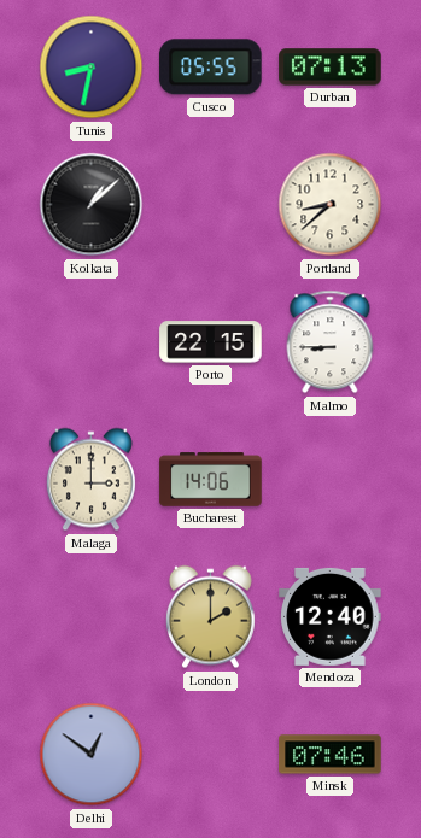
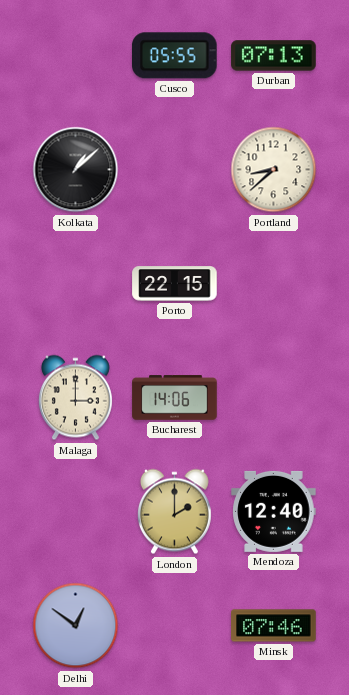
Tunis: 8:32 -> none
Malmo: 8:45 -> none
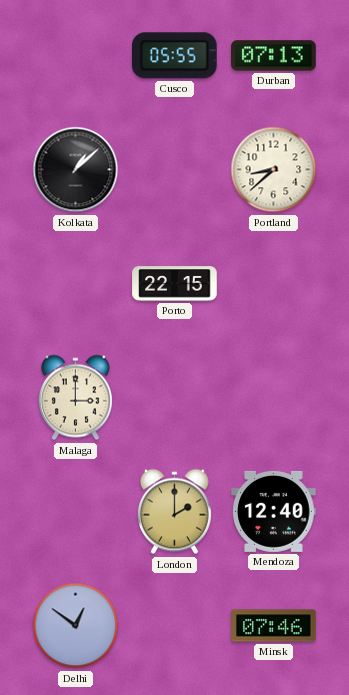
Bucharest: 14:06 -> none
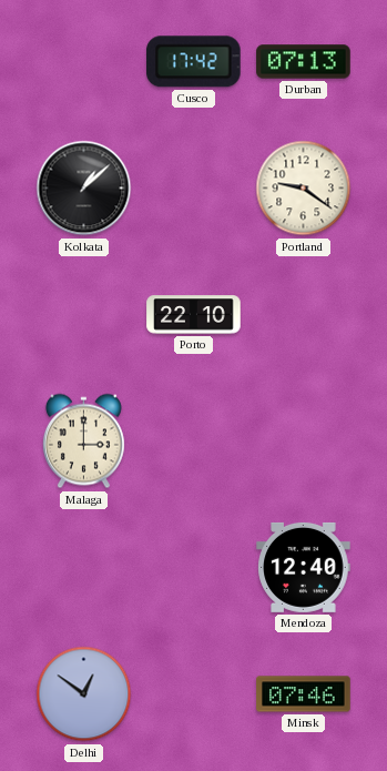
Cusco: 05:55 -> 17:42
Portland: 8:38 -> 9:21
Porto: 22:15 -> 22:10
London: 2:00 -> none
